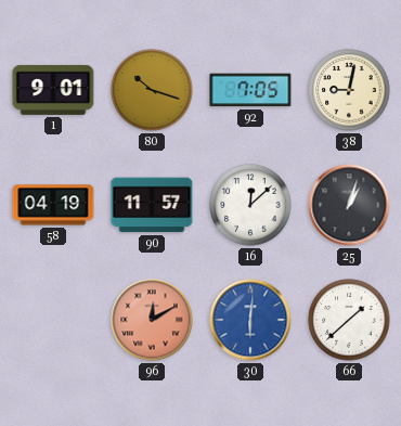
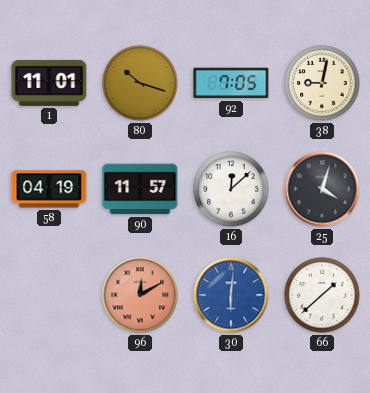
1: 9:01 -> 11:01
25: 1:03 -> 4:03
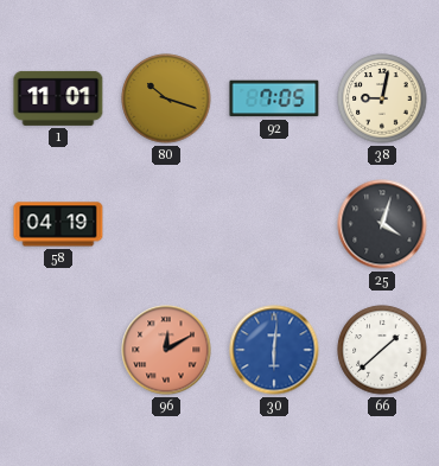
90: 11:57 -> none
16: 12:08 -> none
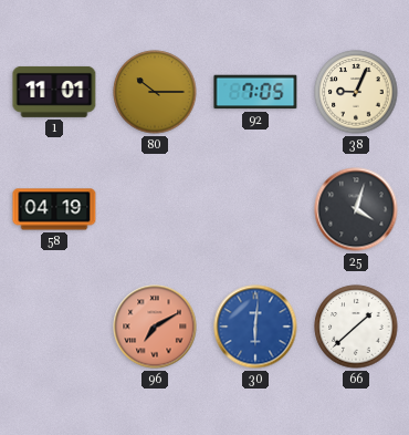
80: 10:18 -> 10:15
38: 9:02 -> 9:04
96: 12:10 -> 7:10
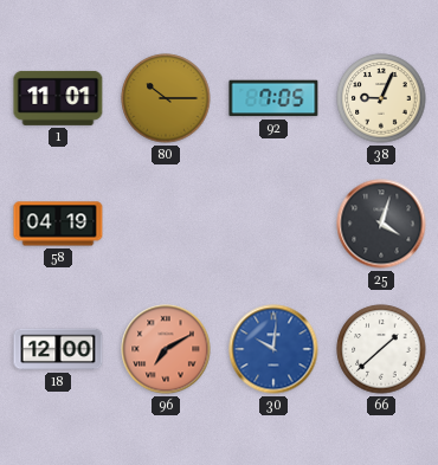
18: none -> 12:00
30: 6:01 -> 10:01
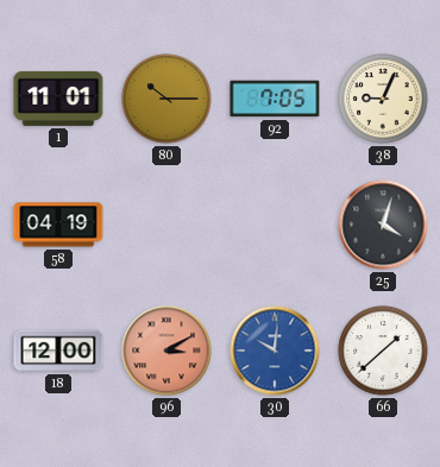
96: 7:10 -> 3:10
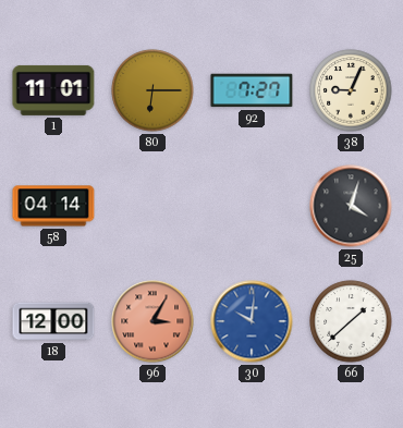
80: 10:15 -> 6:15
92: 7:05 -> 7:27
58: 04:19 -> 04:14
96: 3:10 -> 3:05
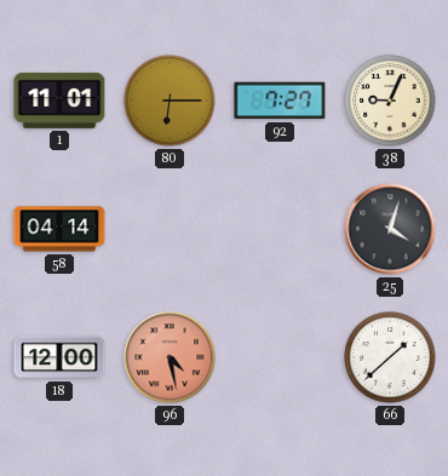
96: 3:05 -> 4:28
30: 10:01 -> none
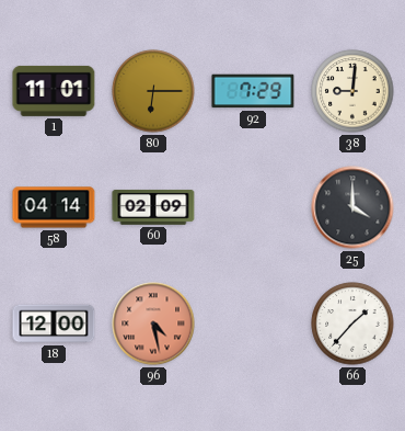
92: 7:27 -> 7:29
38: 9:04 -> 9:01
60: none -> 02:09
25: 4:03 -> 4:00
66: 1:38 -> 1:37
